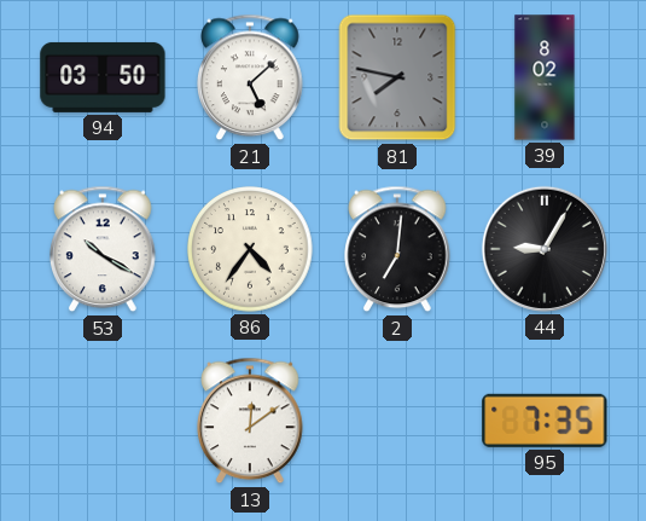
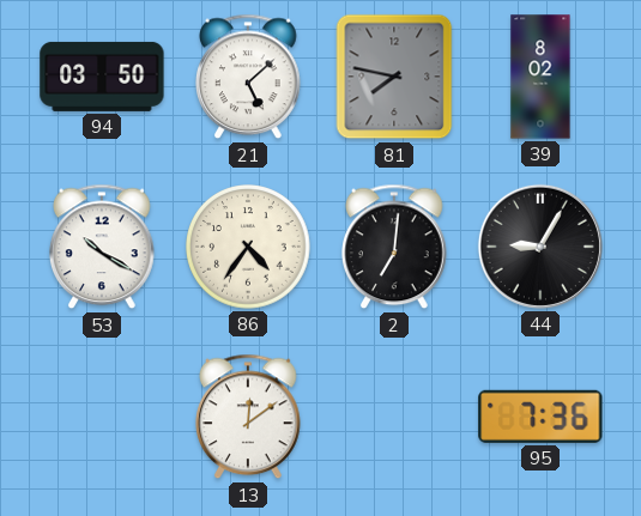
95: 7:35 -> 7:36
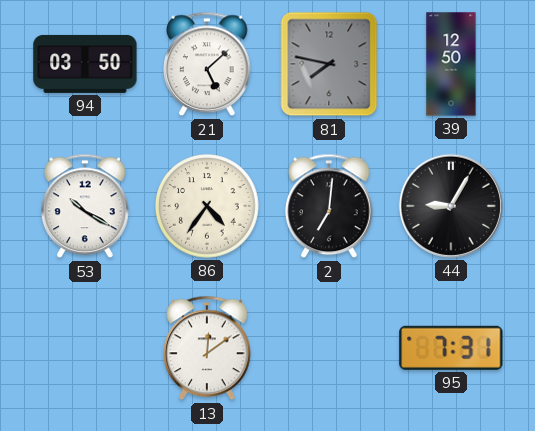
39: 8:02 -> 12:50
95: 7:36 -> 7:31
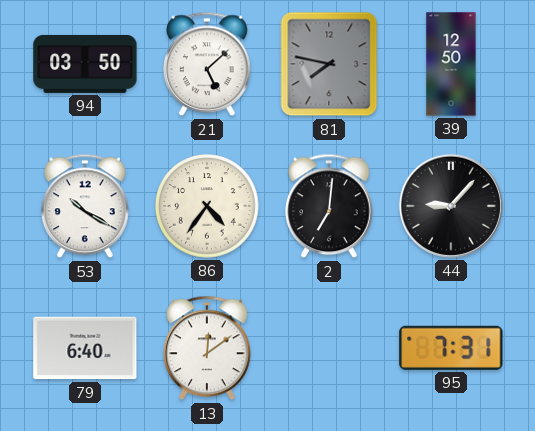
44: 9:05 -> 9:07
79: none -> 6:40
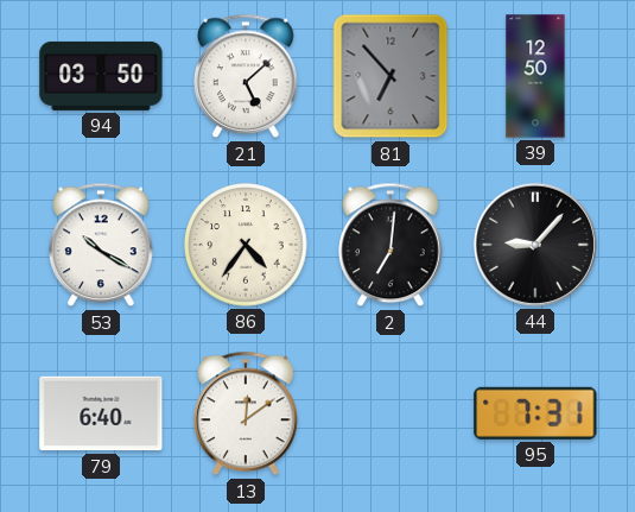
81: 7:47 -> 6:53
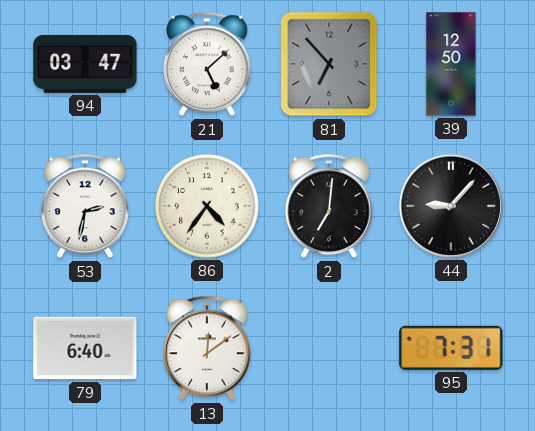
94: 03:50 -> 03:47
53: 10:20 -> 2:32
